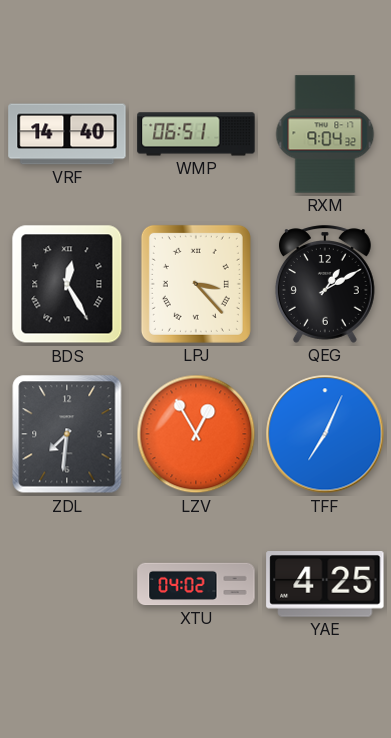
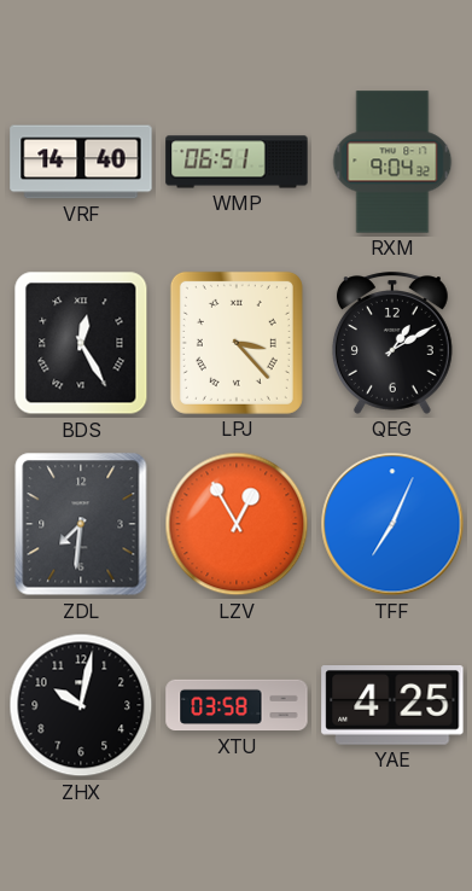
ZHX: none -> 10:02
XTU: 04:02 -> 03:58
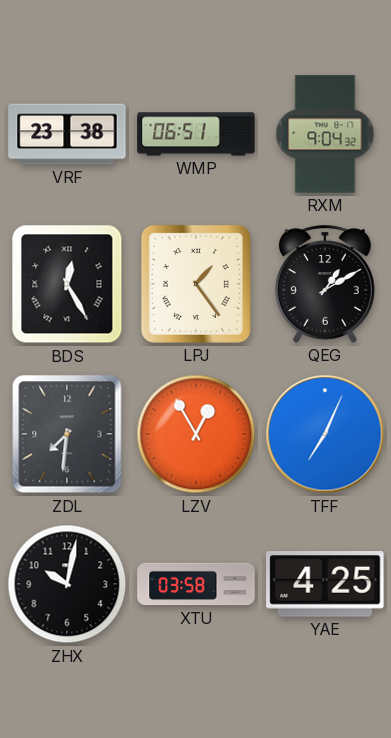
VRF: 14:40 -> 23:38
LPJ: 3:23 -> 1:24
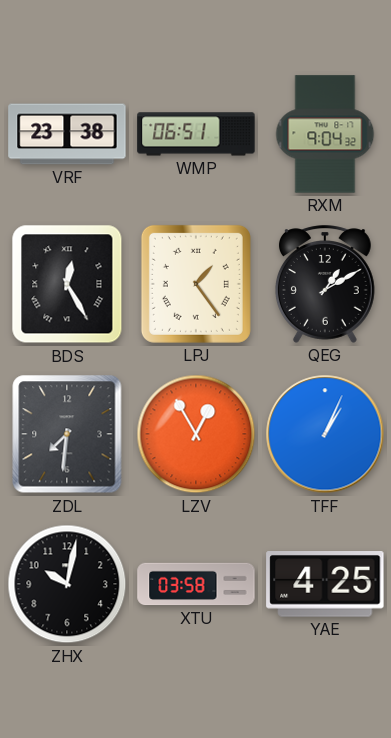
TFF: 7:04 -> 1:04
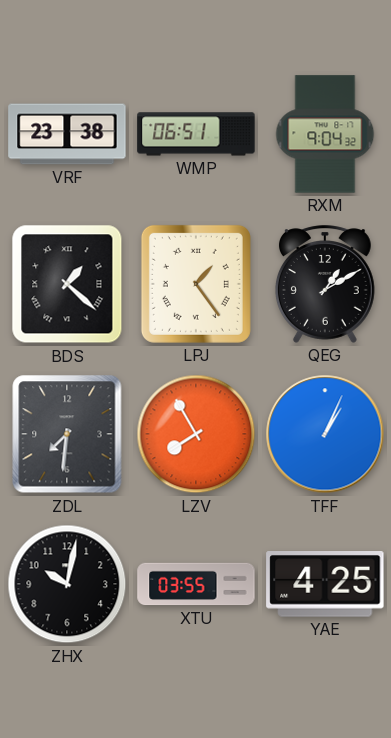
BDS: 12:25 -> 1:22
LZV: 12:55 -> 7:55
XTU: 03:58 -> 03:55
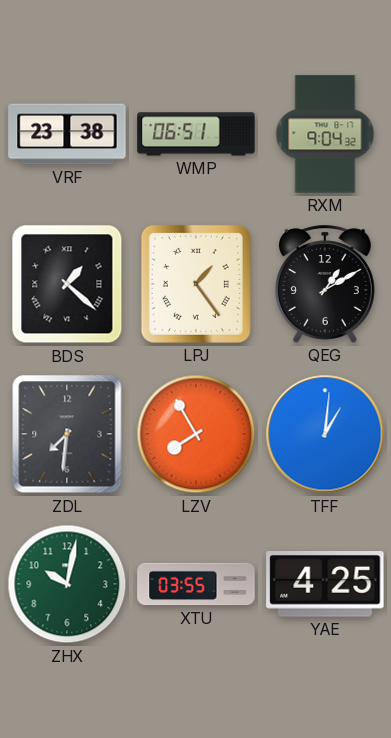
TFF: 1:04 -> 1:01
ZHX dial: black -> green
